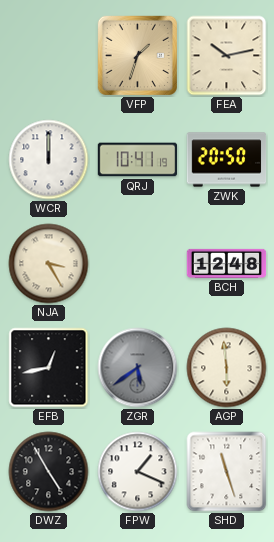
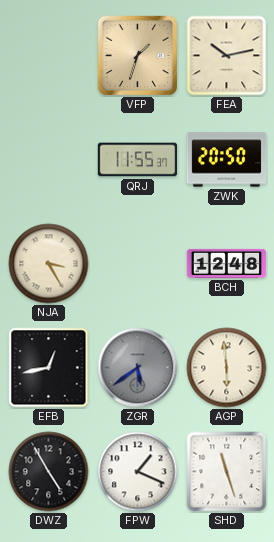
WCR: 12:00 -> none
QRJ: 10:41 -> 11:55
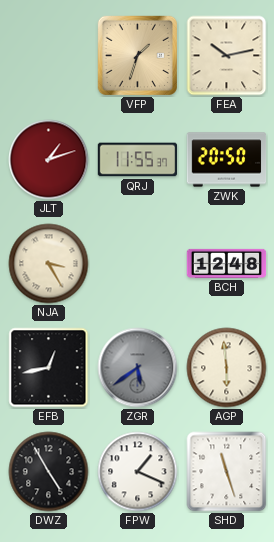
JLT: none -> 1:12
